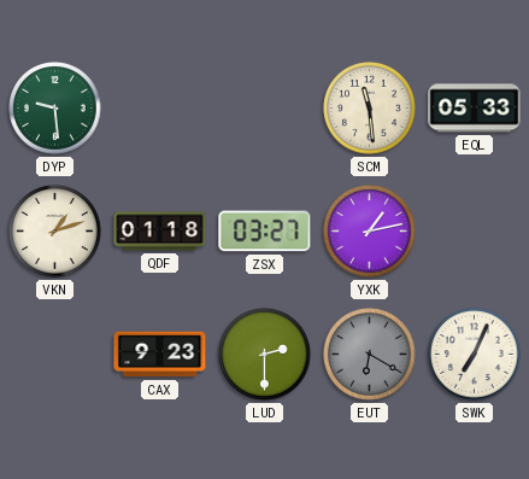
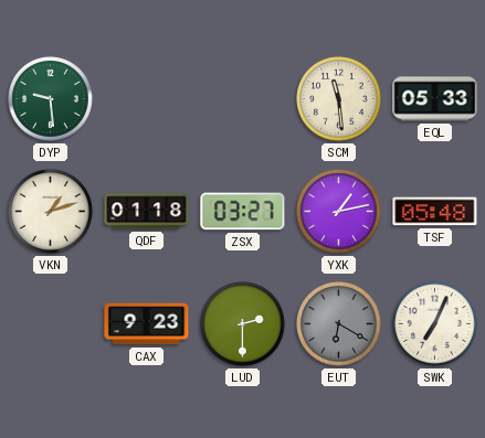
TSF: none -> 05:48
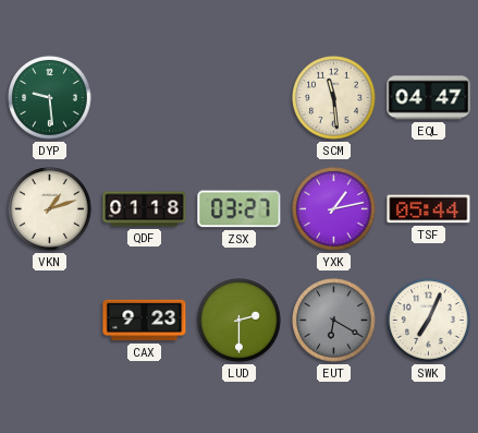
EQL: 05:33 -> 04:47
TSF: 05:48 -> 05:44
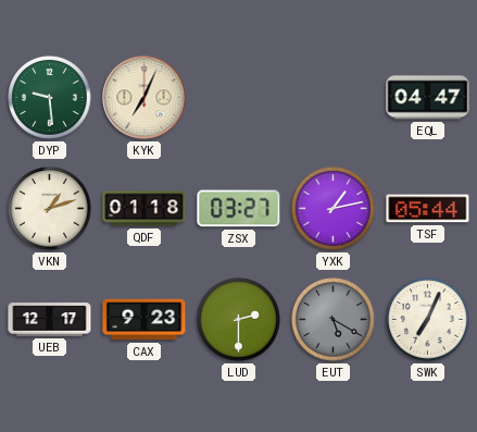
KYK: none -> 7:04
SCM: 11:29 -> none
UEB: none -> 12:17
EUT: 6:20 -> 5:20
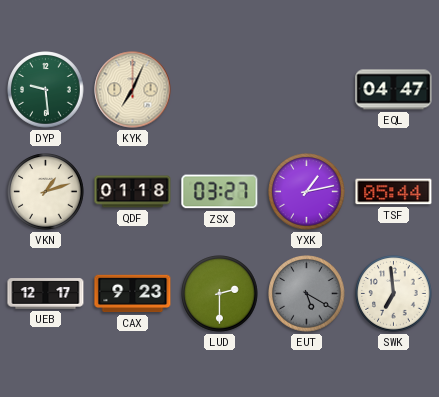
SWK: 7:04 -> 6:59
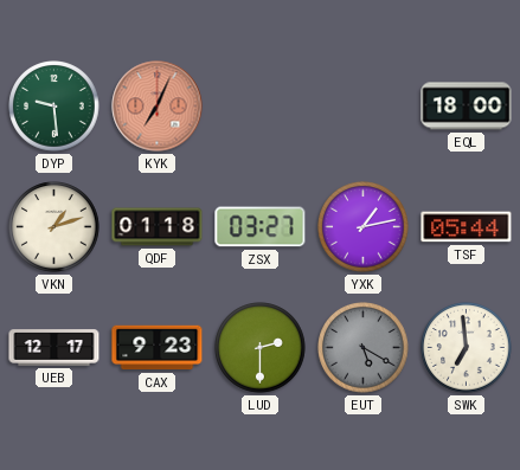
KYK dial: cream -> salmon
EQL: 04:47 -> 18:00
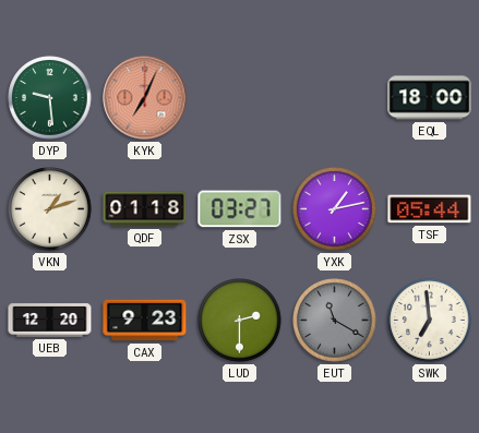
UEB: 12:17 -> 12:20
EUT: 5:20 -> 11:20
